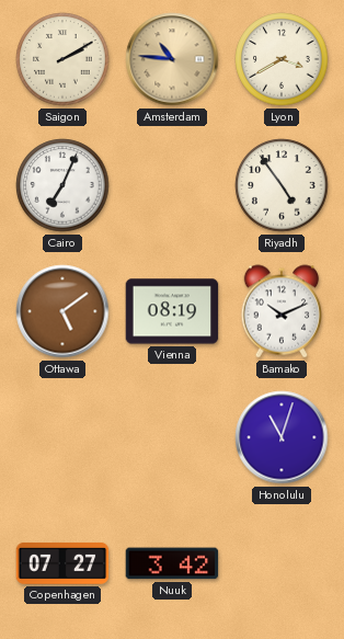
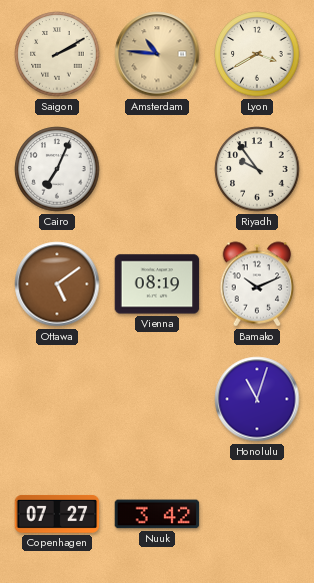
Riyadh: 4:54 -> 9:54
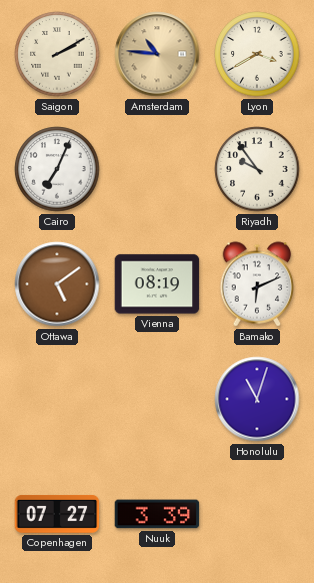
Bamako: 10:11 -> 6:11
Nuuk: 3:42 -> 3:39
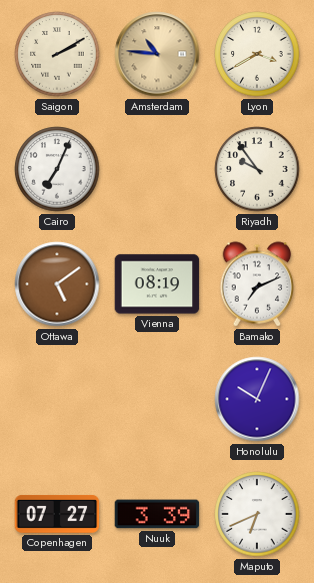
Bamako: 6:11 -> 7:11
Honolulu: 11:03 -> 10:04
Maputo: none -> 6:41
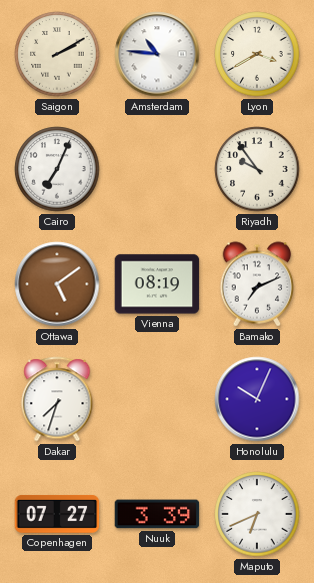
Amsterdam dial: champagne -> white
Dakar: none -> 7:33
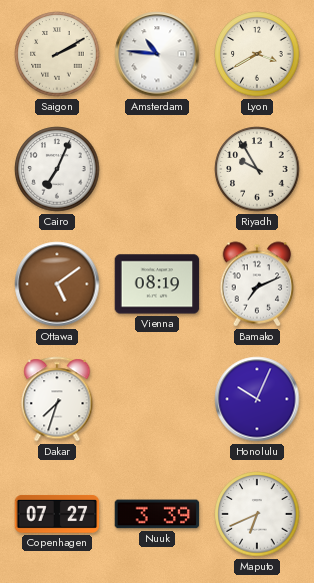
Riyadh: 9:54 -> 9:55
